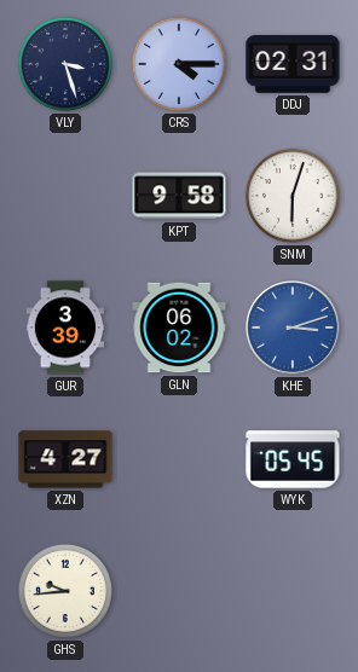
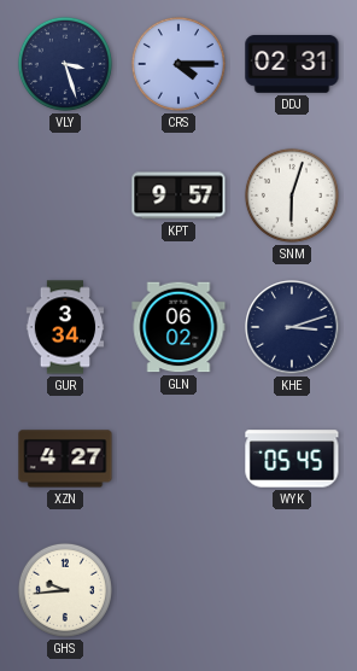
KPT: 9:58 -> 9:57
GUR: 3:39 -> 3:34
KHE dial: blue -> navy
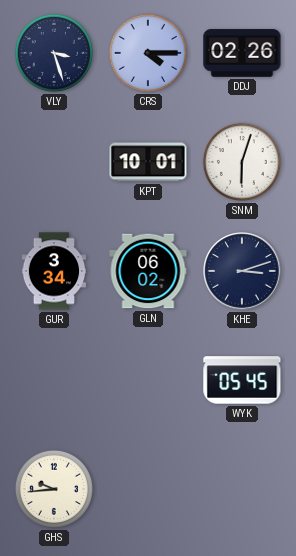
DDJ: 02:31 -> 02:26
KPT: 9:57 -> 10:01
XZN: 4:27 -> none
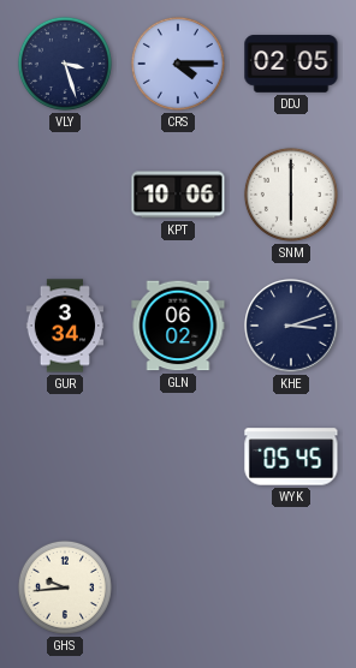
DDJ: 02:26 -> 02:05
KPT: 10:01 -> 10:06
SNM: 6:03 -> 6:00
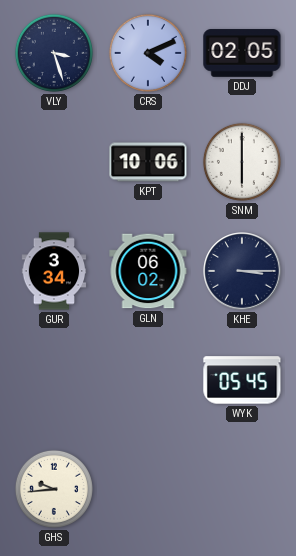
CRS: 4:15 -> 4:11
KHE: 3:12 -> 3:15
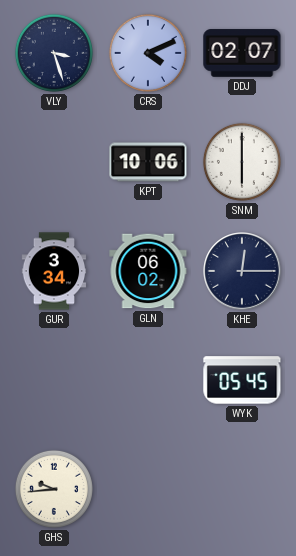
DDJ: 02:05 -> 02:07
KHE: 3:15 -> 12:15
